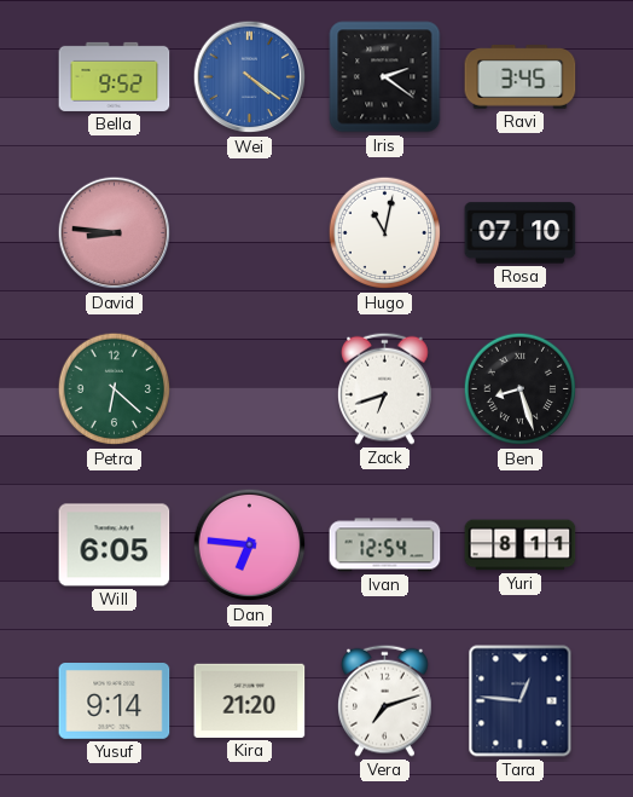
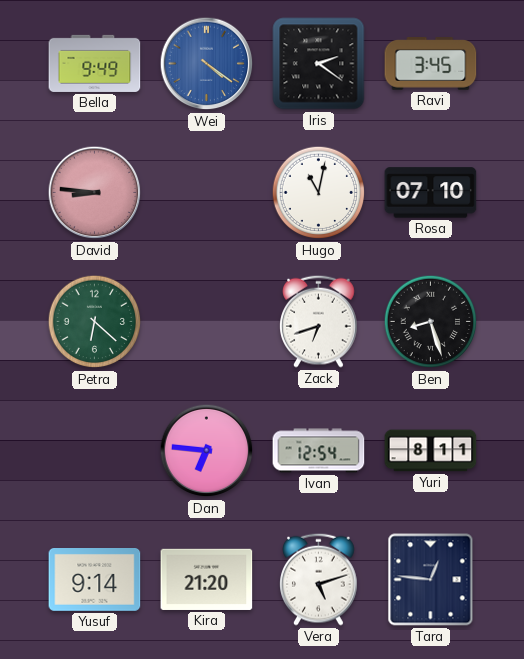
Bella: 9:52 -> 9:49
Will: 6:05 -> none
Vera: 7:12 -> 5:12
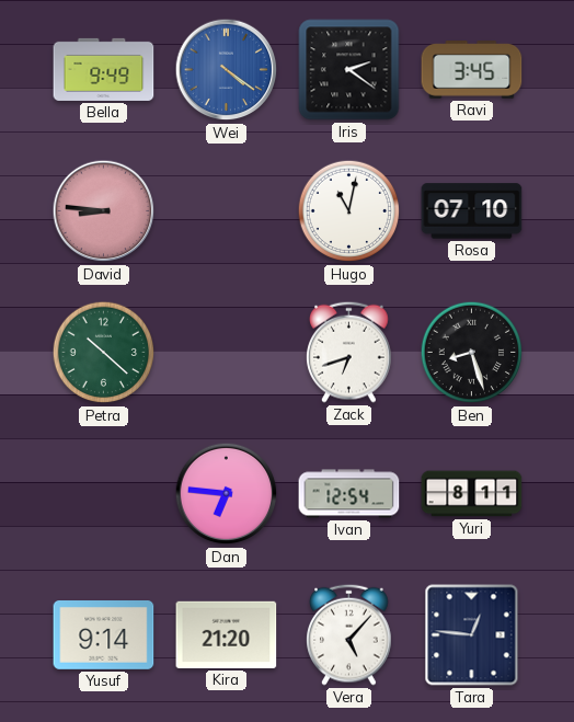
Petra: 6:22 -> 10:22
Vera: 5:12 -> 5:07
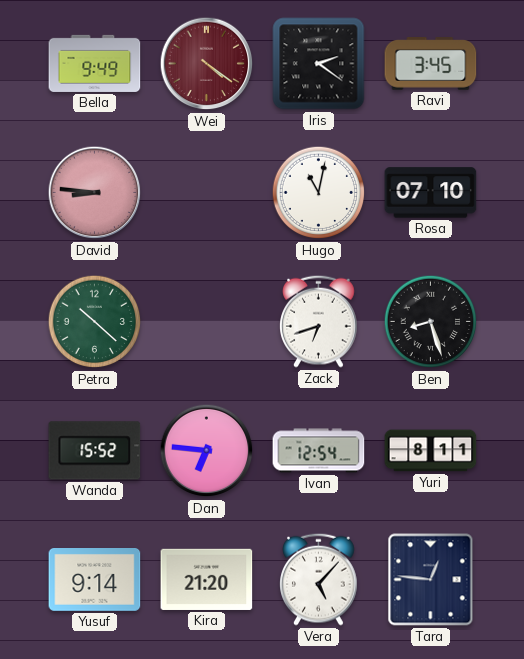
Wei dial: blue -> burgundy
Wanda: none -> 15:52
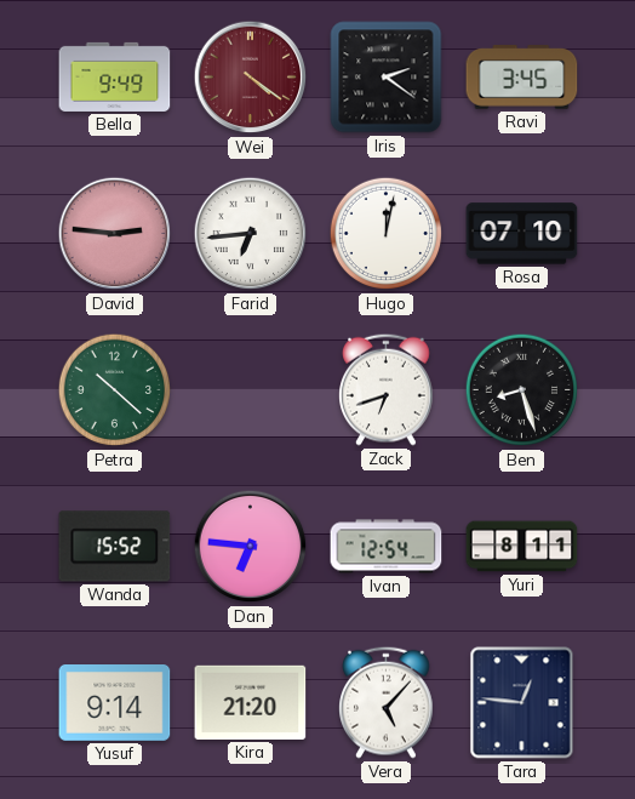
David: 8:46 -> 2:46
Farid: none -> 6:44
Hugo: 11:02 -> 12:02
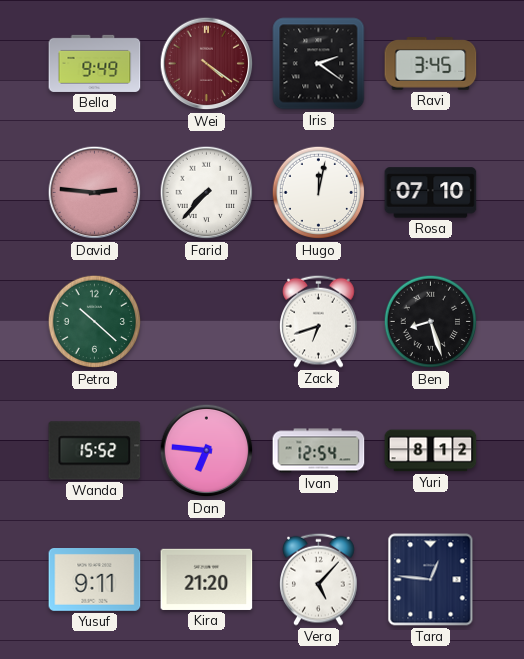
Farid: 6:44 -> 7:37
Yuri: 8:11 -> 8:12
Yusuf: 9:14 -> 9:11
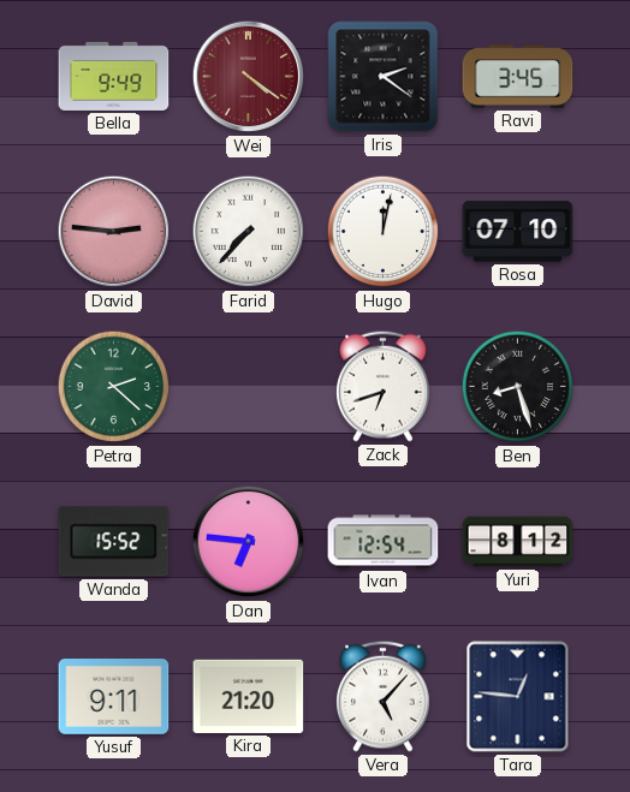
Petra: 10:22 -> 2:22
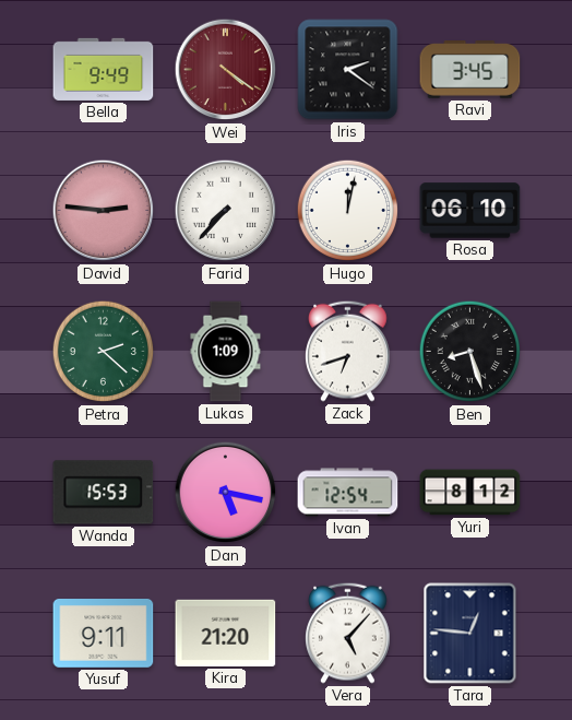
Rosa: 07:10 -> 06:10
Lukas: none -> 1:09
Wanda: 15:52 -> 15:53
Dan: 6:46 -> 5:17
